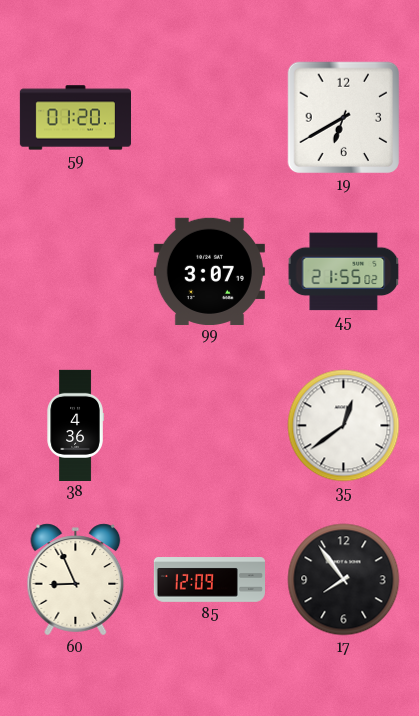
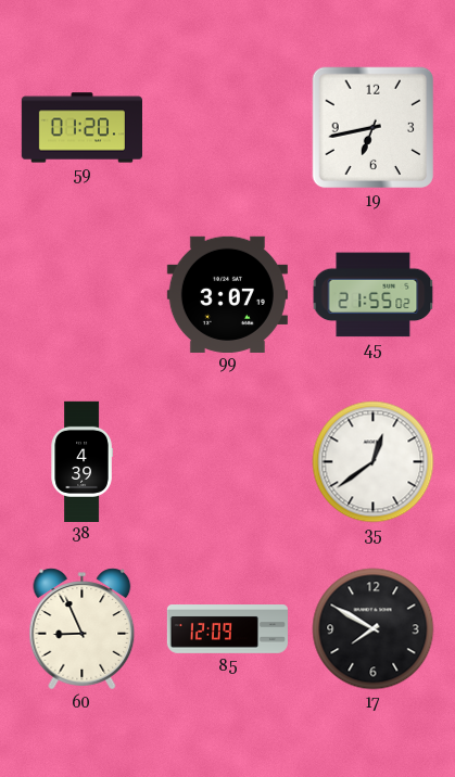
19: 6:40 -> 6:43
38: 4:36 -> 4:39
17: 7:54 -> 7:50
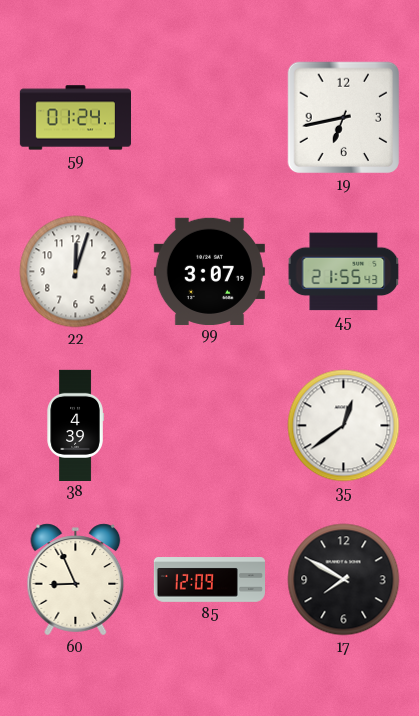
59: 01:20 -> 01:24
22: none -> 12:03
45: 21:55:02 -> 21:55:43
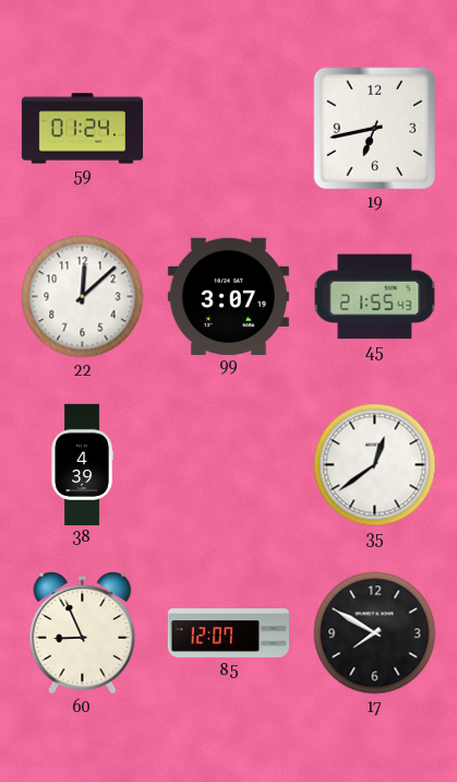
22: 12:03 -> 12:08
85: 12:09 -> 12:07
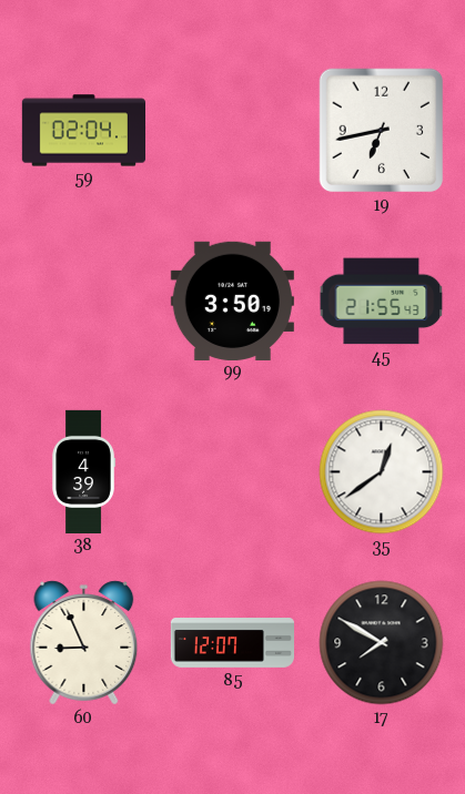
59: 01:24 -> 02:04
22: 12:08 -> none
99: 3:07 -> 3:50
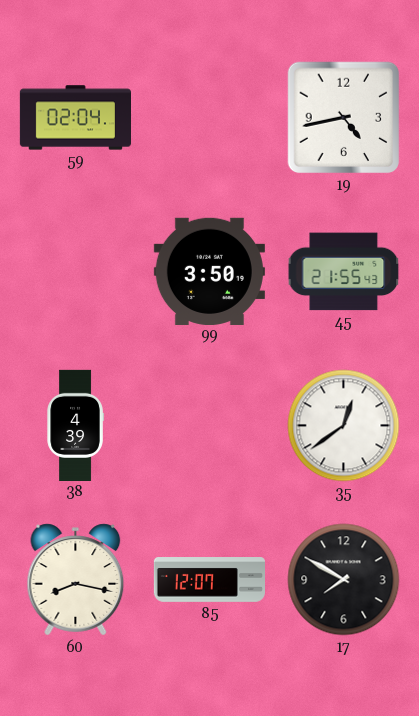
19: 6:43 -> 4:43
60: 8:56 -> 8:17
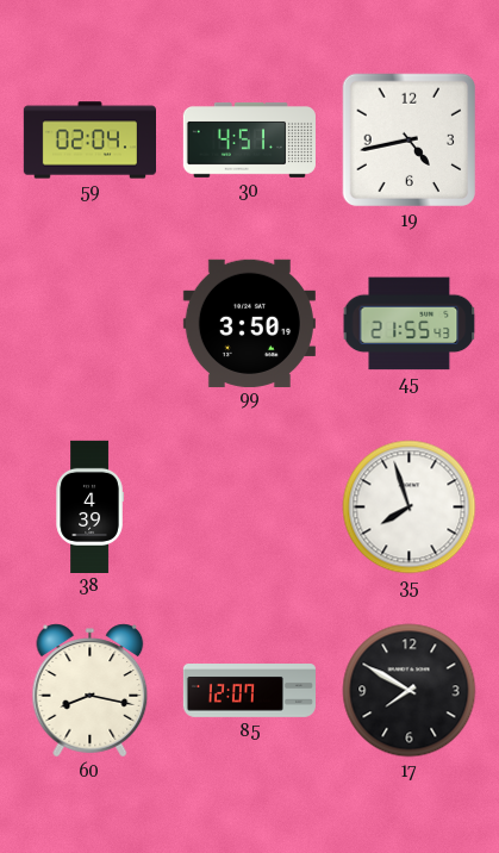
30: none -> 4:51
35: 12:39 -> 7:57
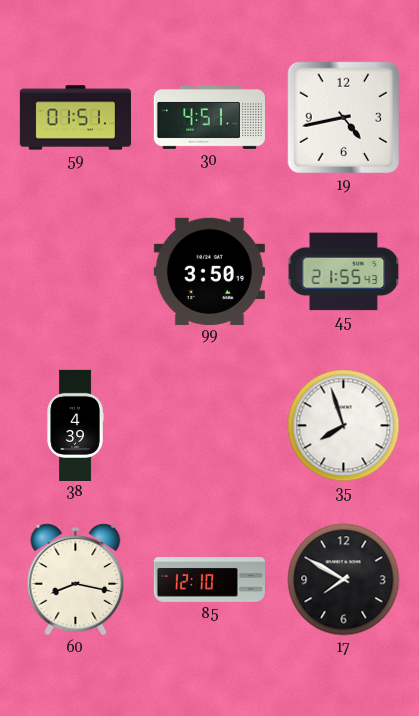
59: 02:04 -> 01:51
85: 12:07 -> 12:10
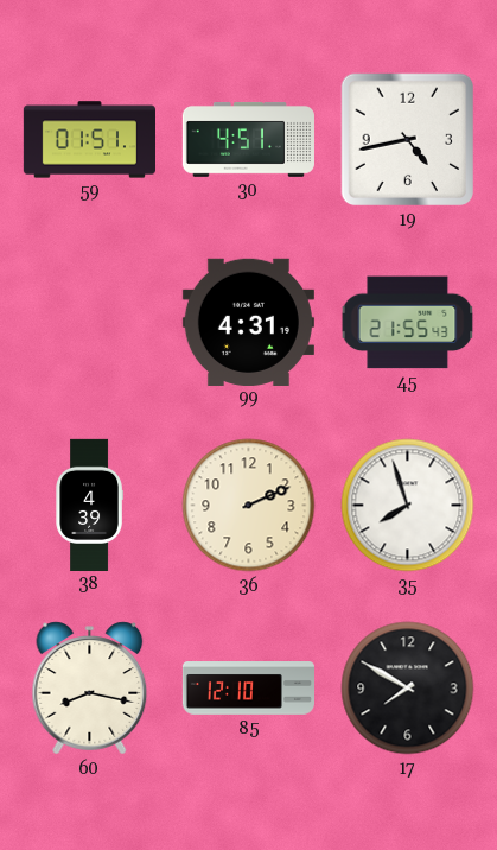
99: 3:50 -> 4:31
36: none -> 2:11
